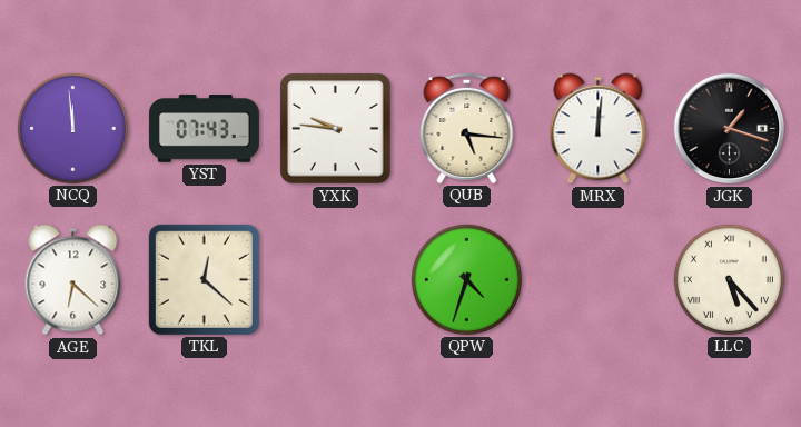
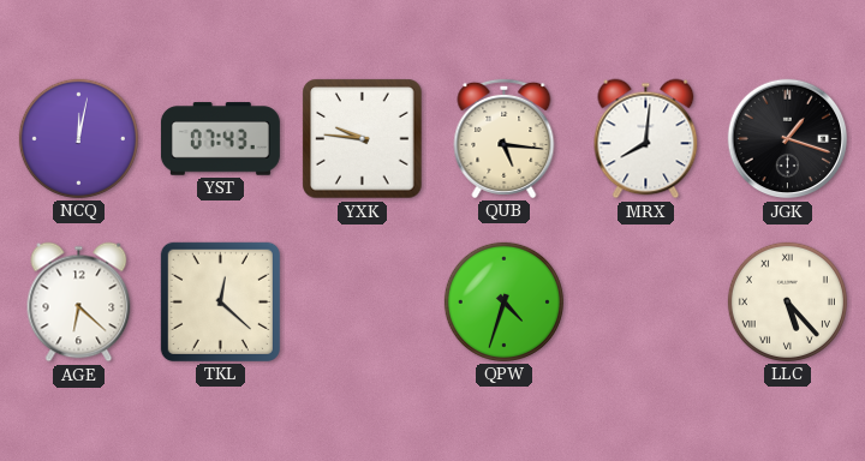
NCQ: 11:59 -> 12:02
MRX: 12:01 -> 8:01
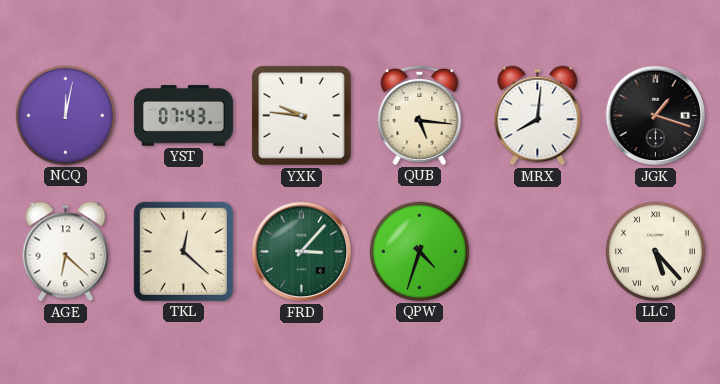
FRD: none -> 3:07
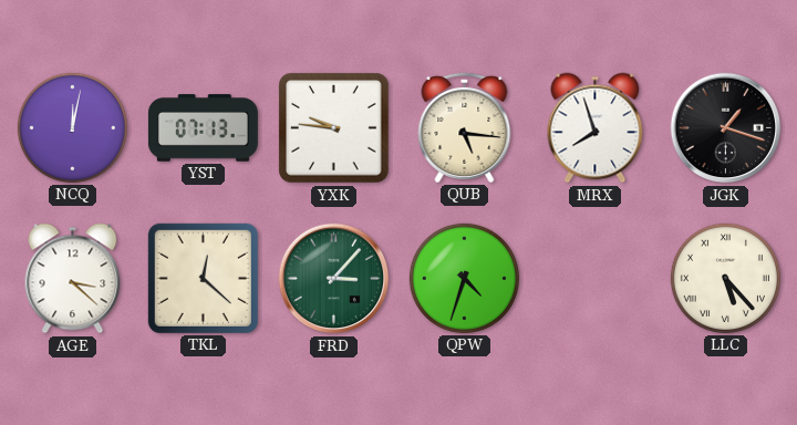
YST: 07:43 -> 07:13
MRX: 8:01 -> 7:57
AGE: 6:22 -> 3:22
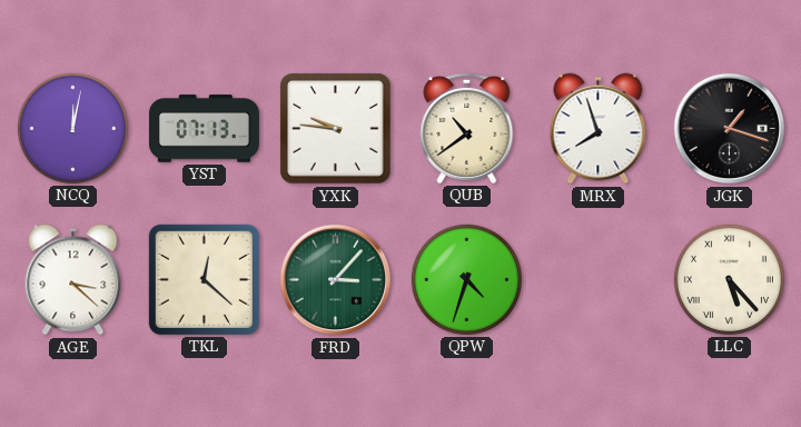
QUB: 5:16 -> 10:39
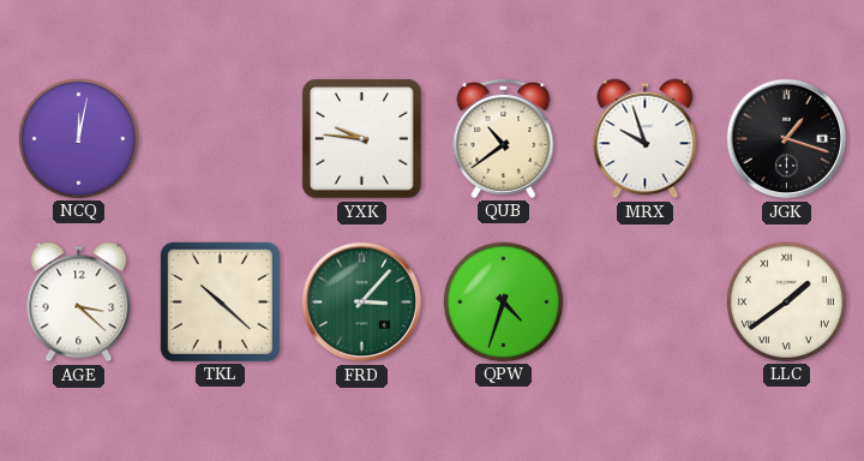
YST: 07:13 -> none
MRX: 7:57 -> 9:57
TKL: 12:22 -> 10:22
LLC: 5:23 -> 1:39
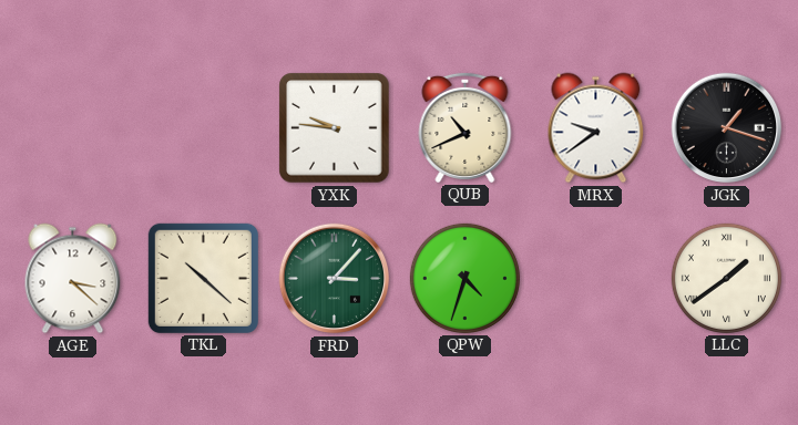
NCQ: 12:02 -> none
QUB: 10:39 -> 10:41
MRX: 9:57 -> 9:39
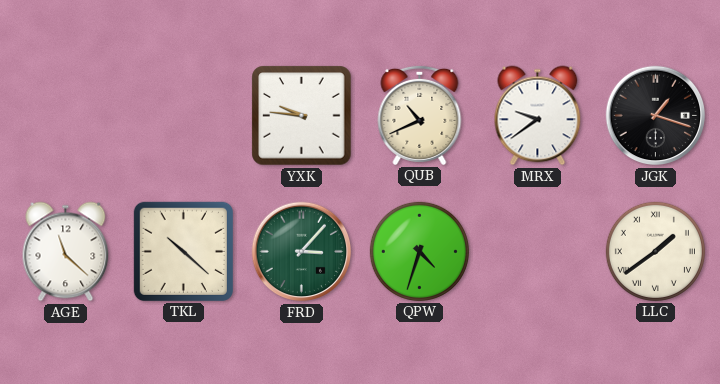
AGE: 3:22 -> 11:22
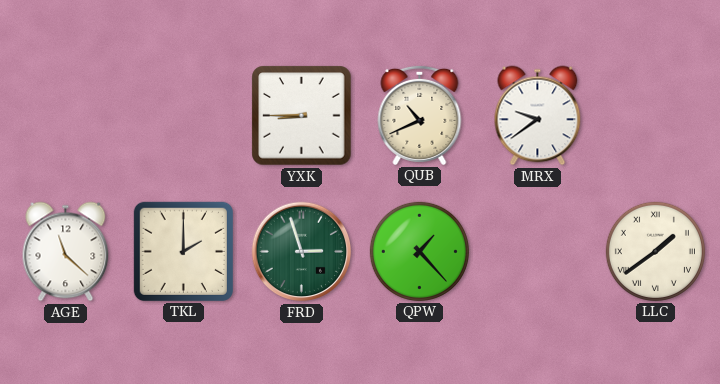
YXK: 9:46 -> 8:45
JGK: 1:18 -> none
TKL: 10:22 -> 2:00
FRD: 3:07 -> 2:57
QPW: 4:33 -> 1:23
